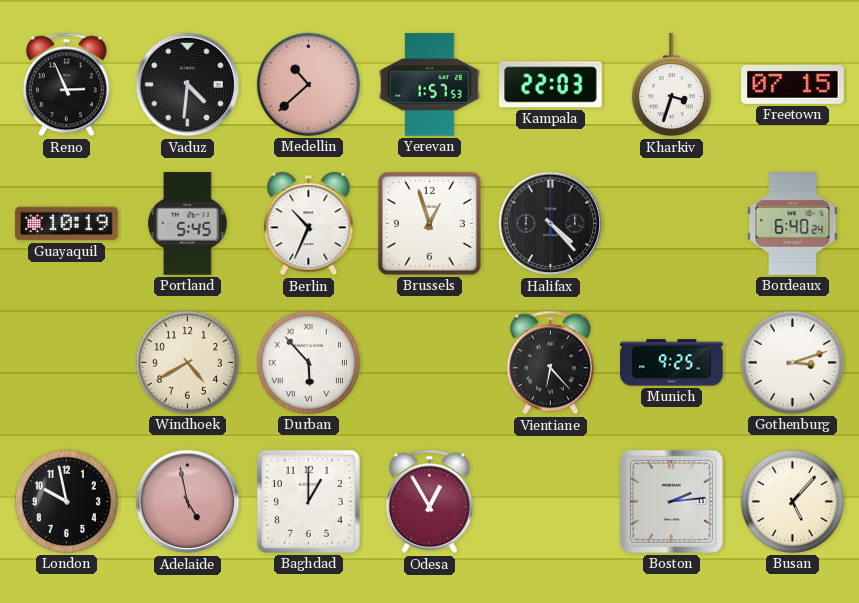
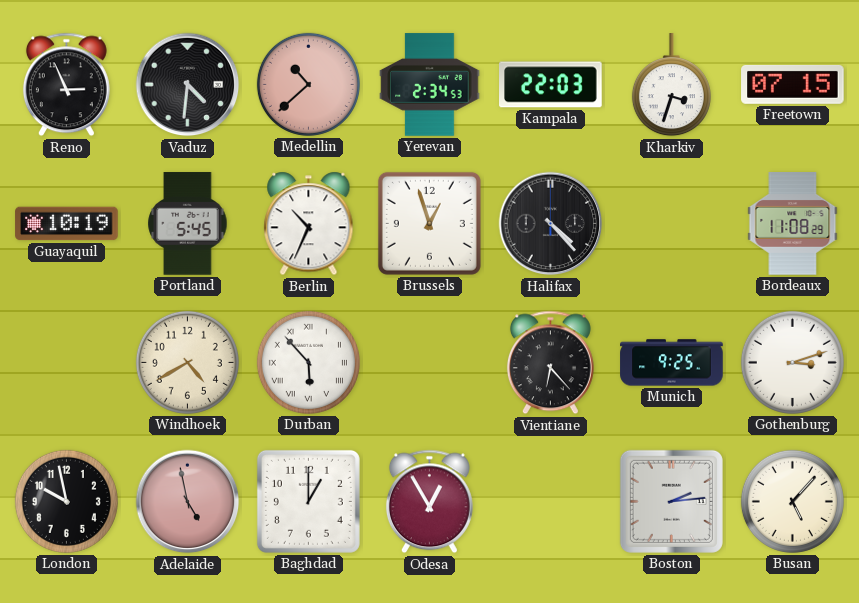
Yerevan: 1:57 -> 2:34
Bordeaux: 6:40 -> 11:08
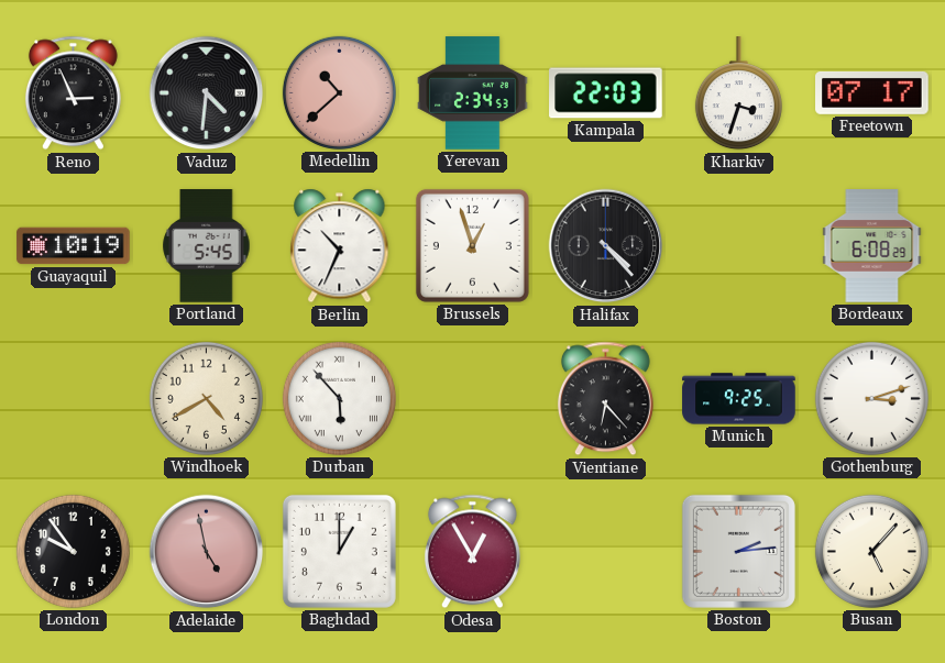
Freetown: 07:15 -> 07:17
Bordeaux: 11:08 -> 6:08
London: 9:58 -> 9:54
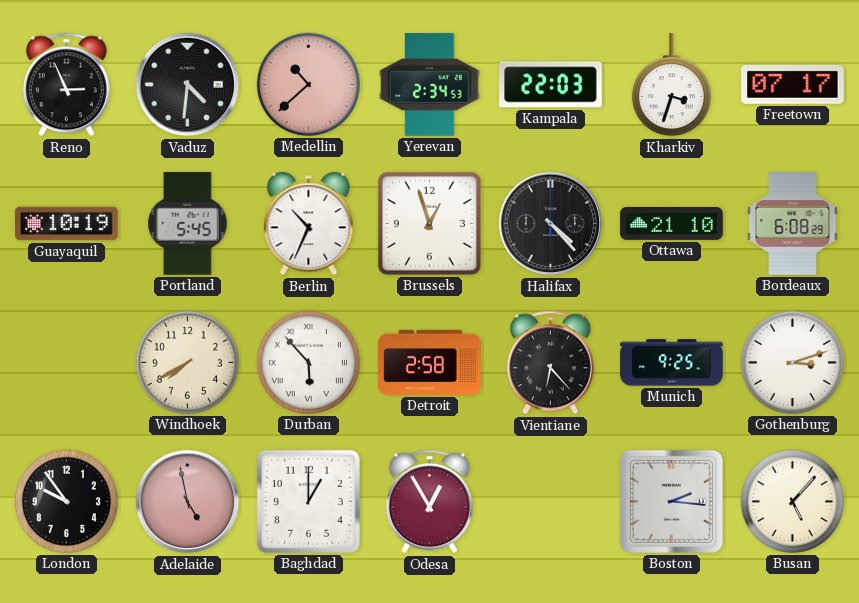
Ottawa: none -> 21:10
Windhoek: 4:40 -> 7:40
Detroit: none -> 2:58
Boston: 2:14 -> 2:16
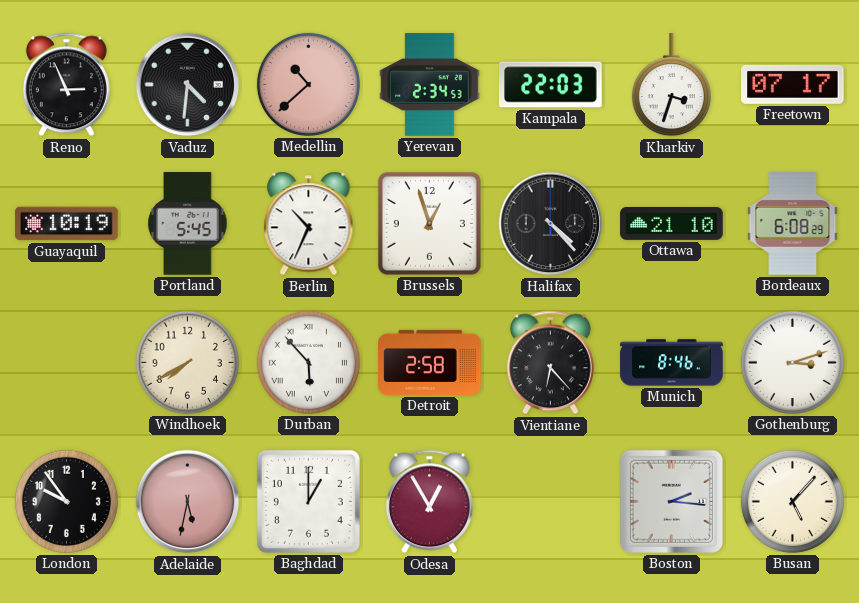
Munich: 9:25 -> 8:46
Adelaide: 4:58 -> 5:32
